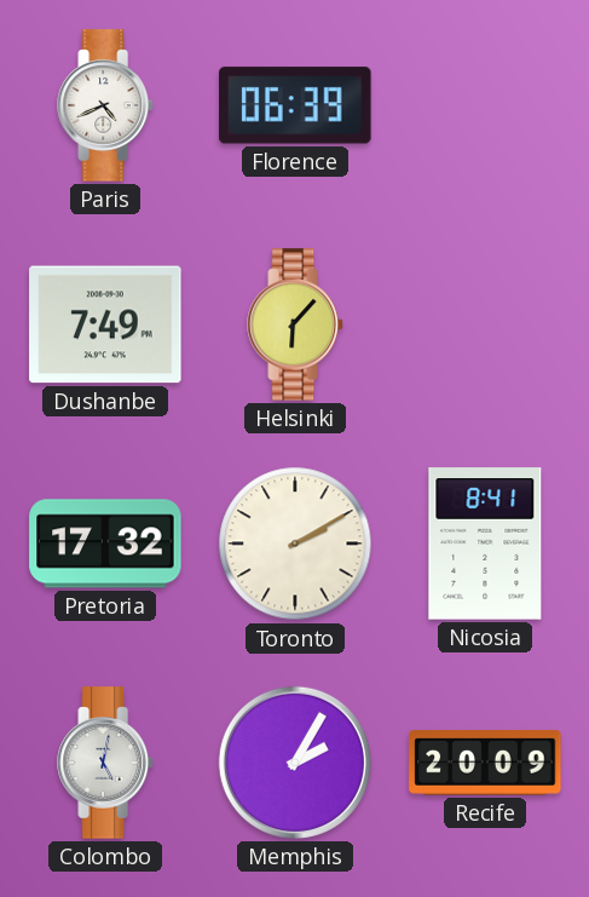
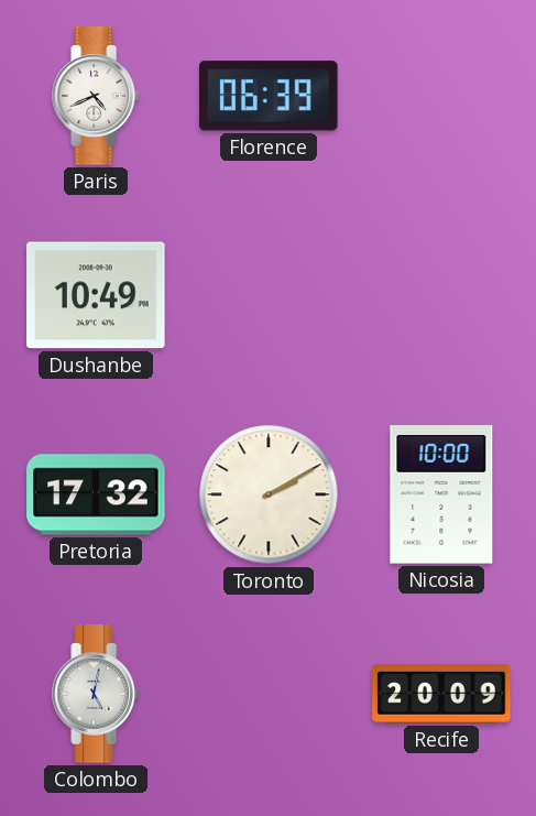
Dushanbe: 7:49 -> 10:49
Helsinki: 6:07 -> none
Nicosia: 8:41 -> 10:00
Memphis: 2:05 -> none
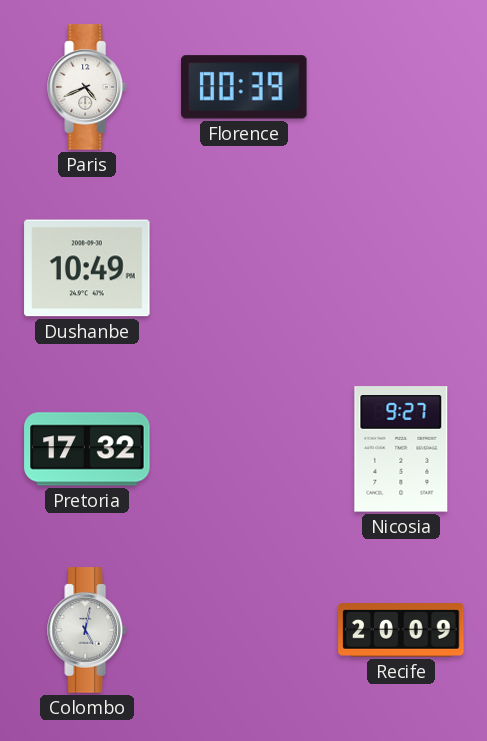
Florence: 06:39 -> 00:39
Toronto: 2:10 -> none
Nicosia: 10:00 -> 9:27
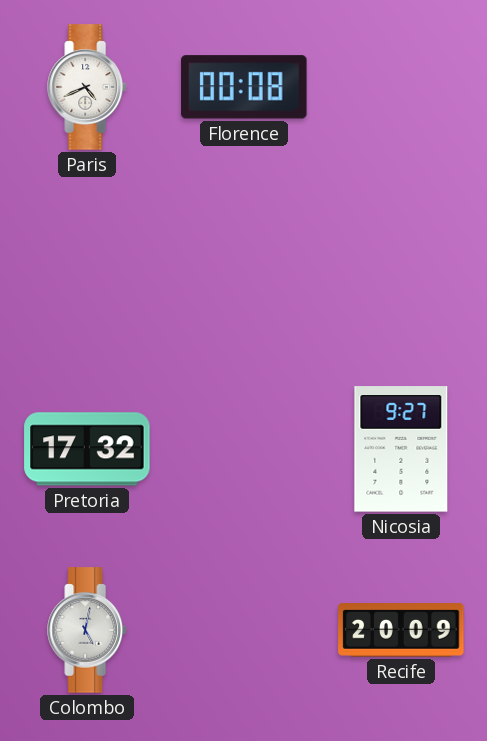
Florence: 00:39 -> 00:08
Dushanbe: 10:49 -> none
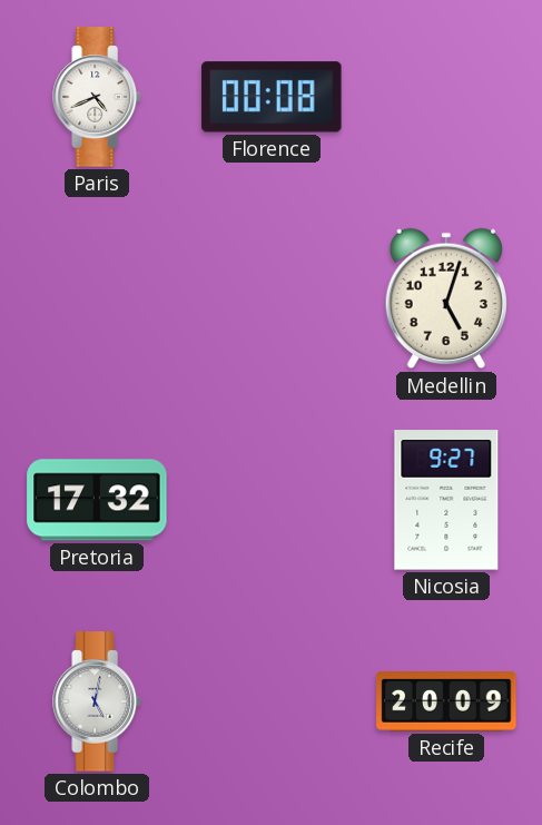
Medellin: none -> 5:03
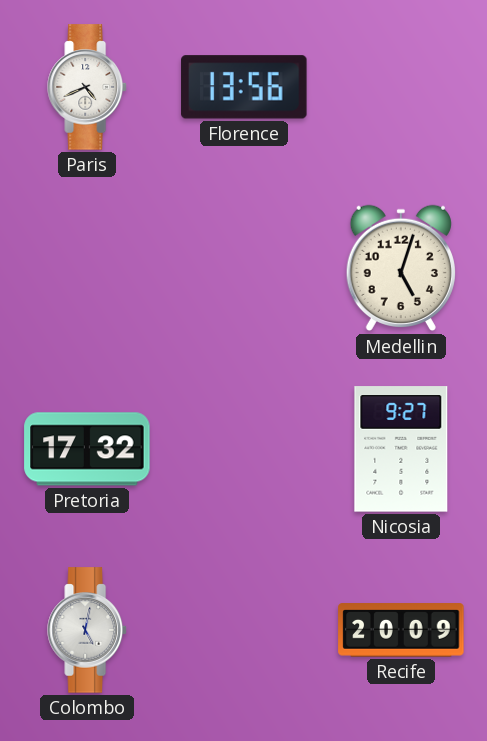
Florence: 00:08 -> 13:56
